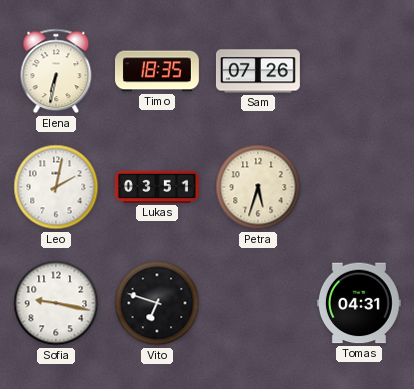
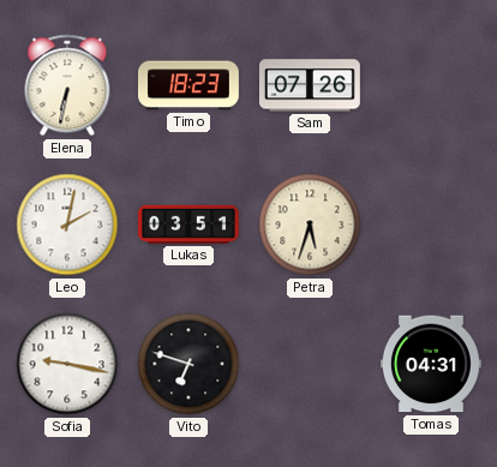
Timo: 18:35 -> 18:23
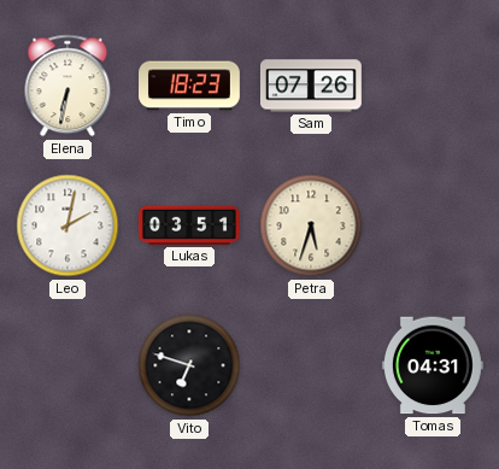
Sofia: 9:17 -> none
